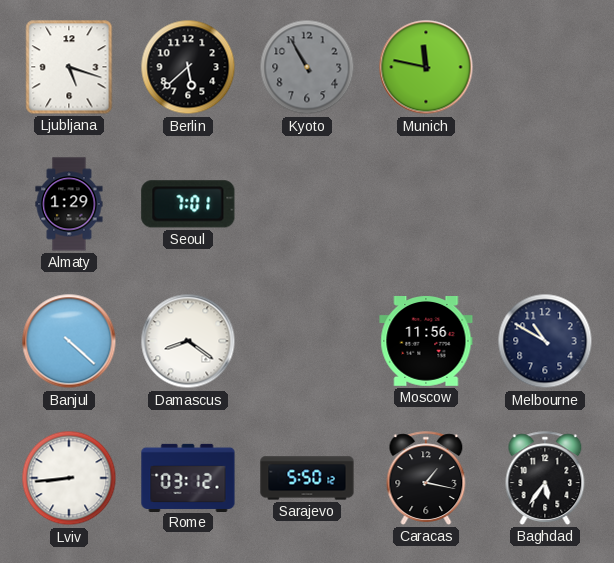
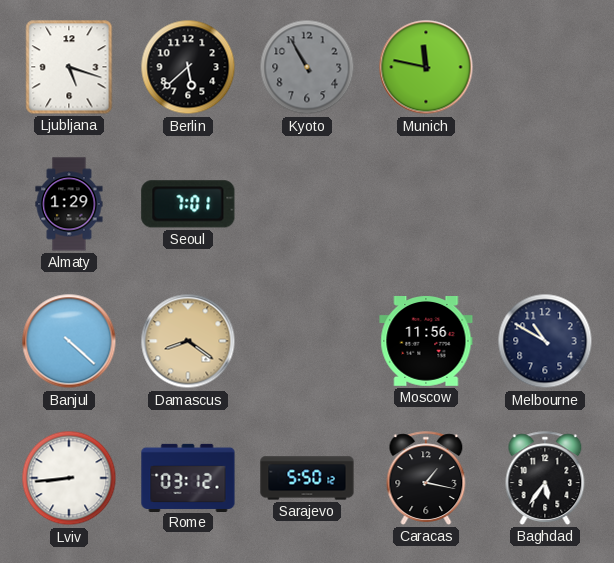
Damascus dial: white -> champagne
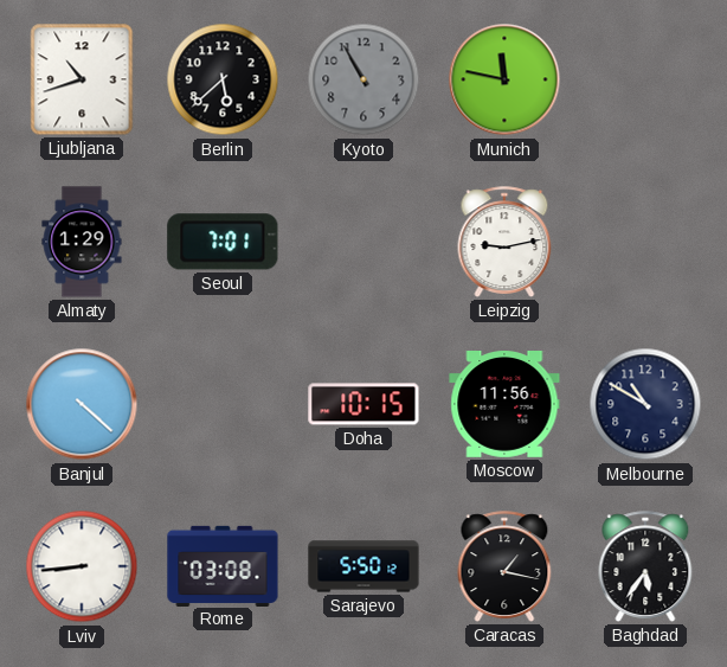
Ljubljana: 5:18 -> 10:42
Leipzig: none -> 9:13
Damascus: 8:21 -> none
Doha: none -> 10:15
Rome: 03:12 -> 03:08
